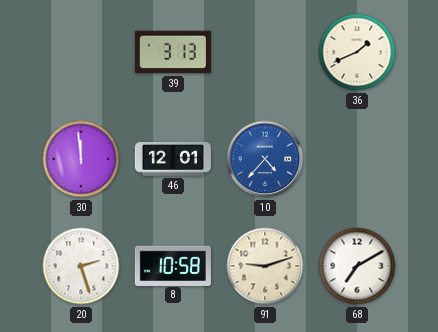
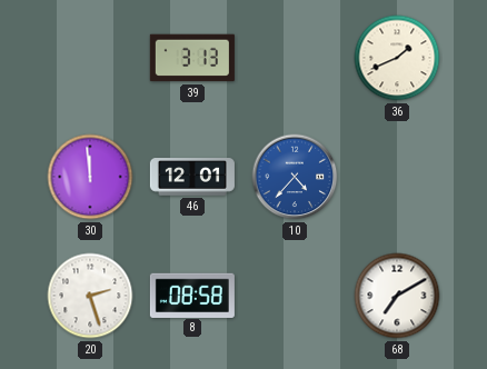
8: 10:58 -> 08:58
91: 9:12 -> none
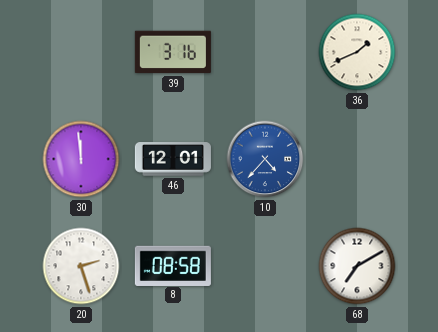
39: 3:13 -> 3:16
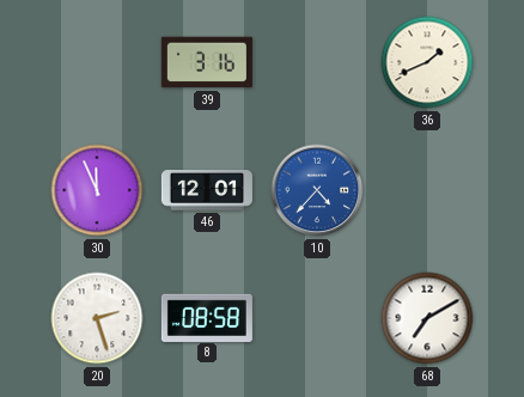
30: 11:59 -> 11:56
